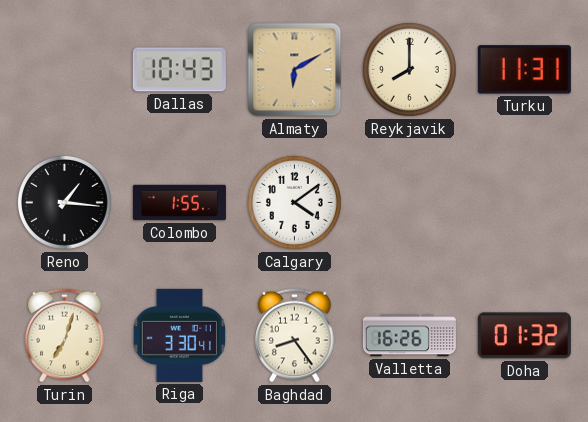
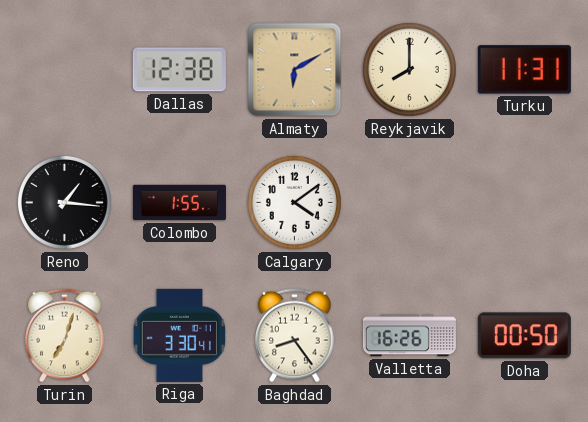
Dallas: 10:43 -> 12:38
Doha: 01:32 -> 00:50
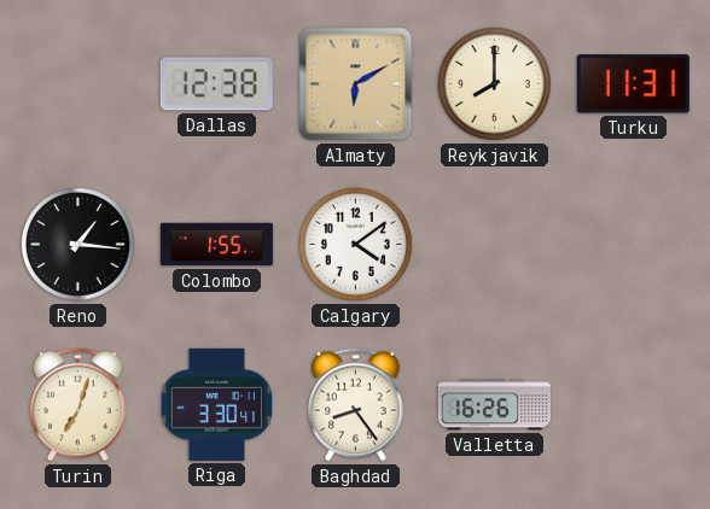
Doha: 00:50 -> none
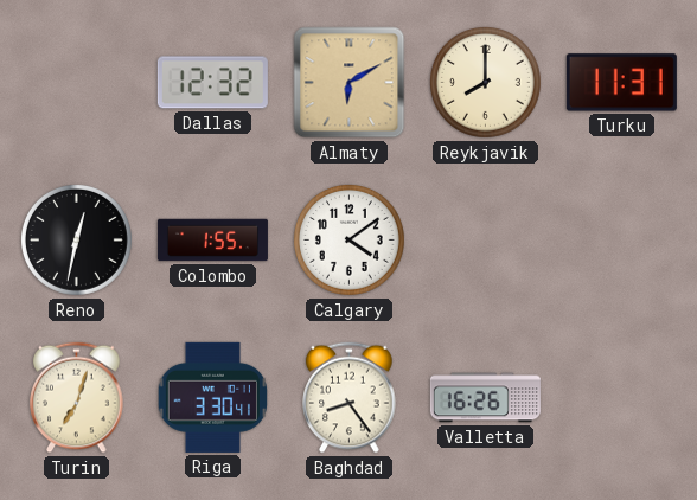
Dallas: 12:38 -> 12:32
Reno: 1:16 -> 12:32
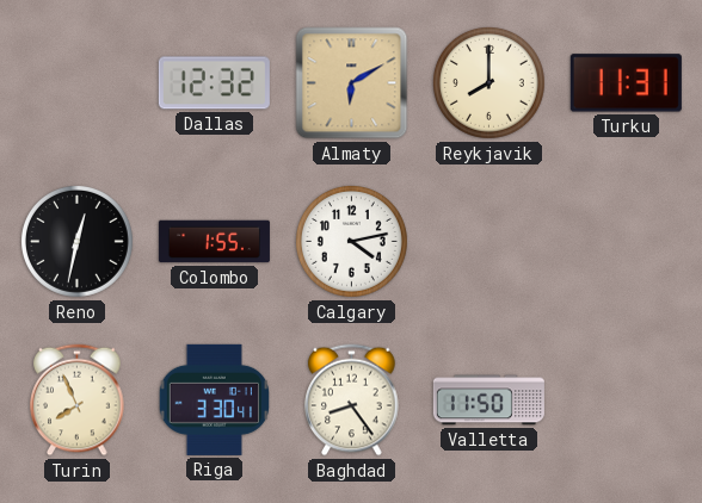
Calgary: 4:09 -> 4:13
Turin: 7:03 -> 7:56
Valletta: 16:26 -> 11:50
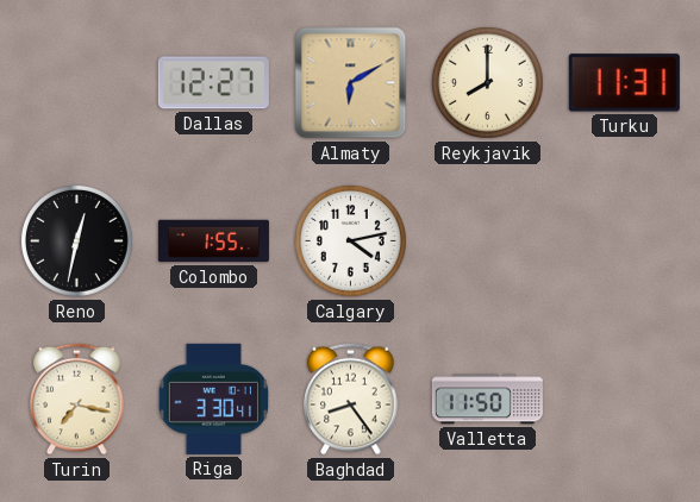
Dallas: 12:32 -> 12:27
Turin: 7:56 -> 7:17
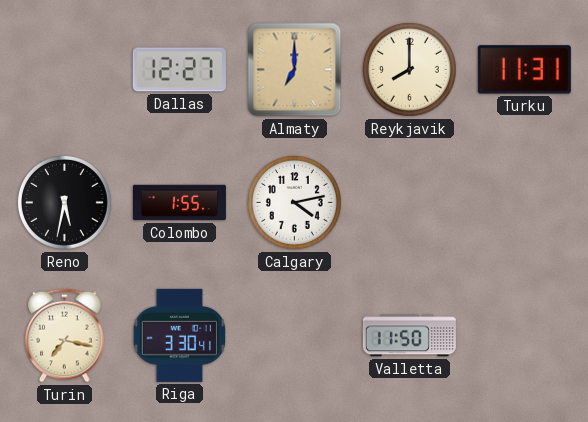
Almaty: 6:10 -> 7:00
Reno: 12:32 -> 5:32
Baghdad: 8:24 -> none
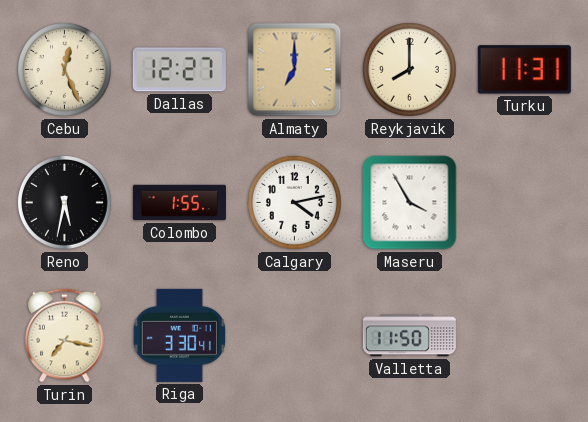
Cebu: none -> 12:26
Maseru: none -> 3:55
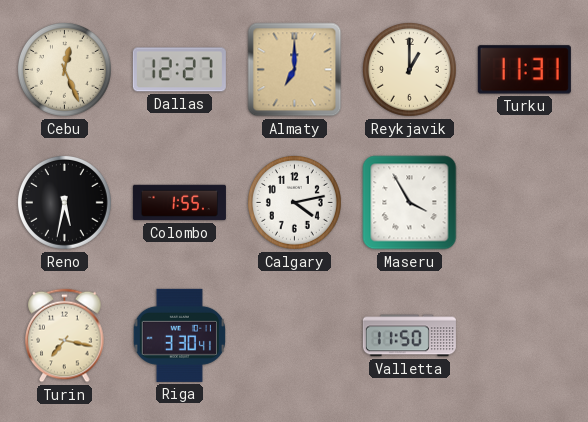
Reykjavik: 8:00 -> 1:00
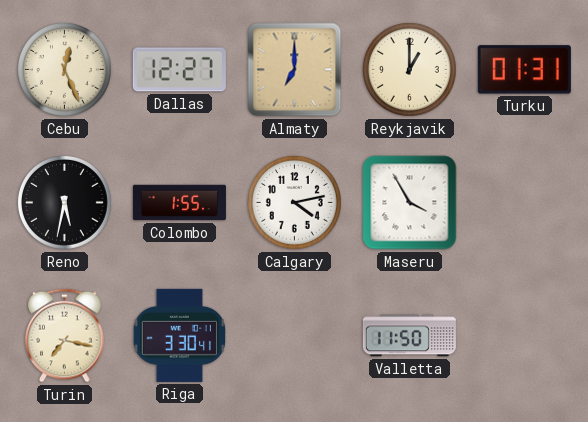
Turku: 11:31 -> 01:31
